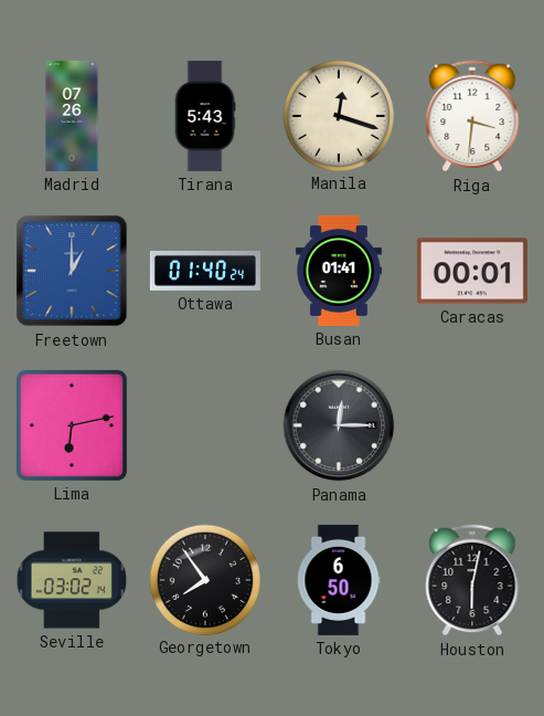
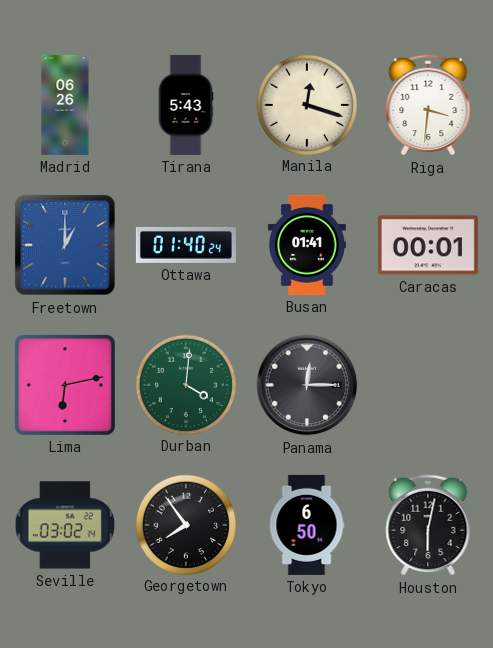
Madrid: 07:26 -> 06:26
Durban: none -> 4:01
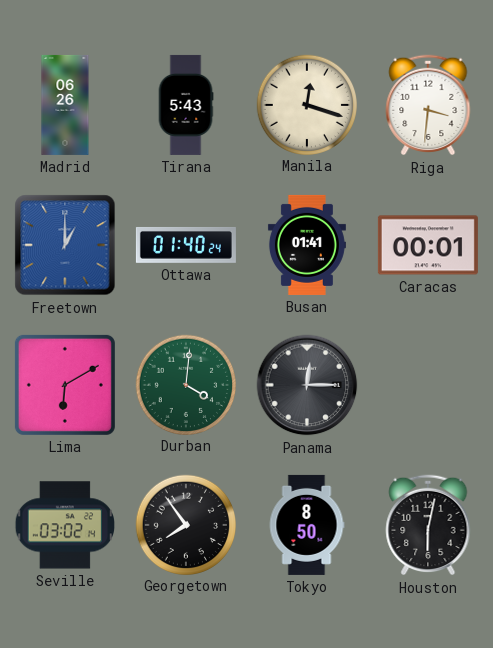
Lima: 6:13 -> 6:10
Tokyo: 6:50 -> 8:50
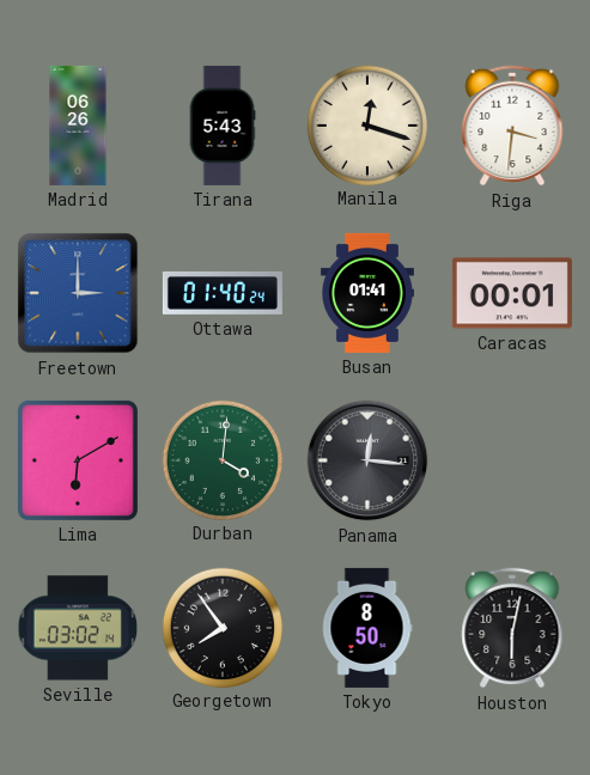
Freetown: 1:00 -> 3:00
Panama: 12:15 -> 12:16
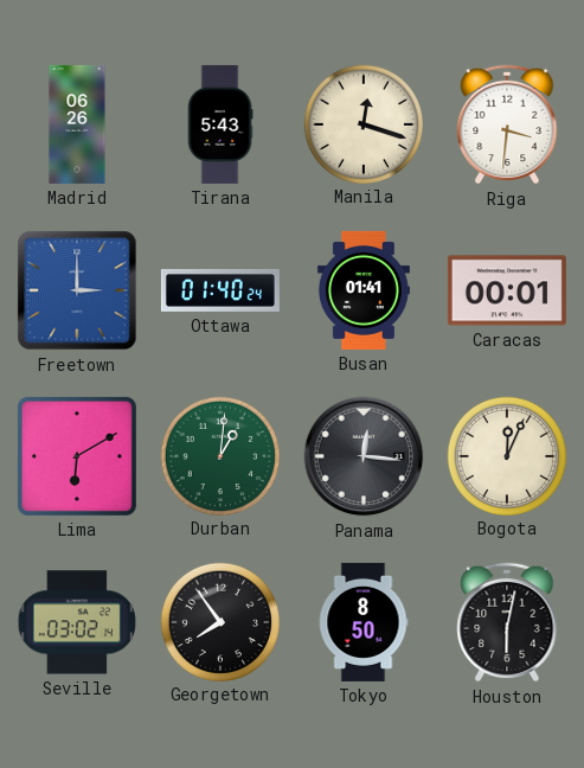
Durban: 4:01 -> 1:01
Bogota: none -> 12:04
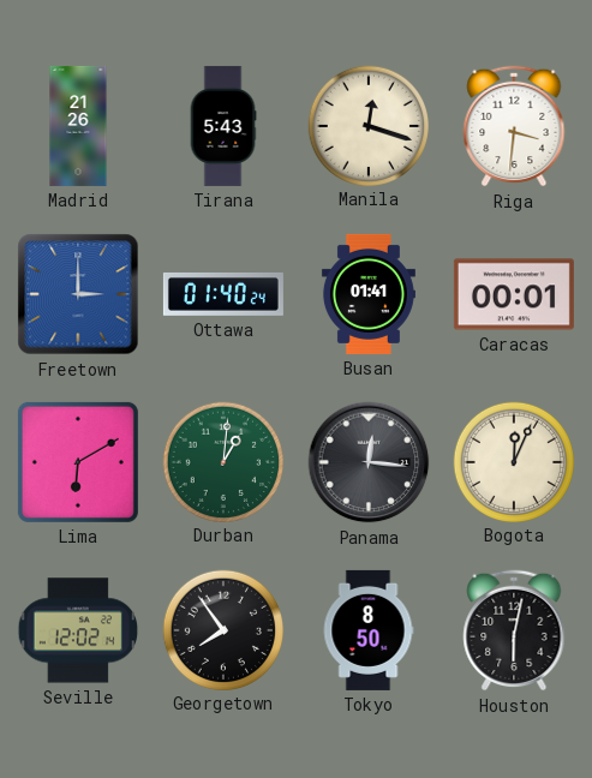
Madrid: 06:26 -> 21:26
Seville: 03:02 -> 12:02
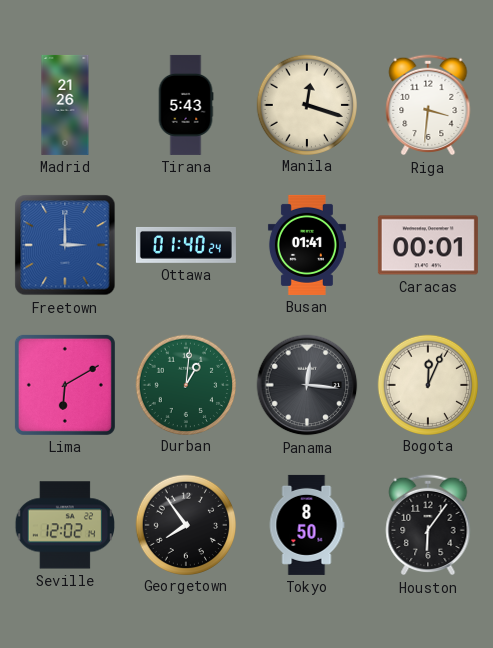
Houston: 6:02 -> 6:06
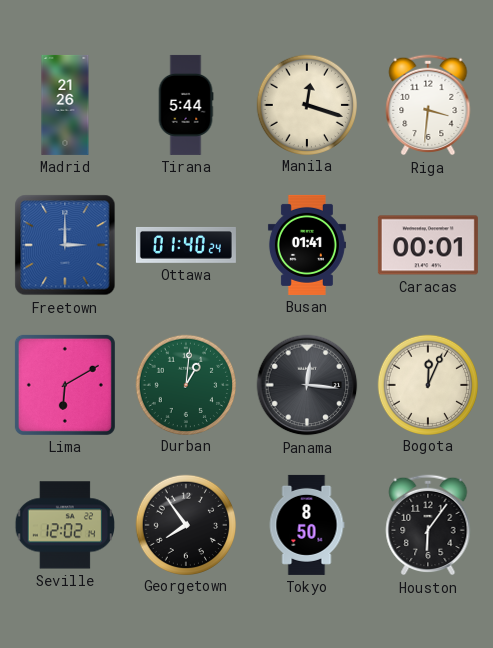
Tirana: 5:43 -> 5:44
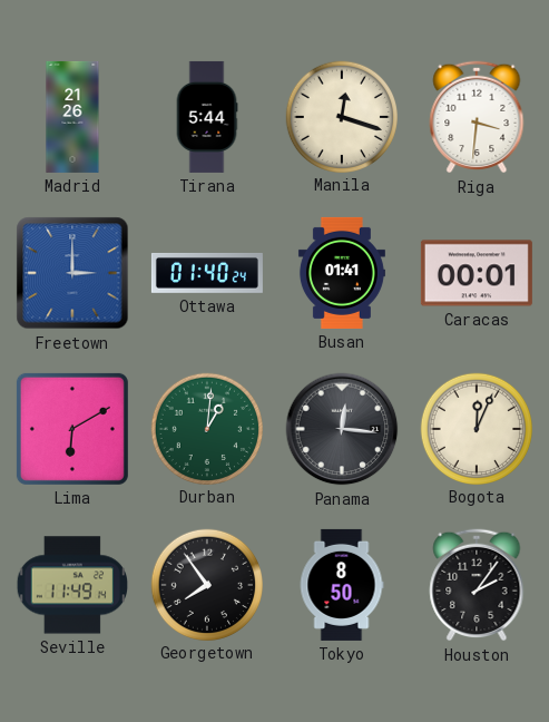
Seville: 12:02 -> 11:49
Houston: 6:06 -> 2:06
